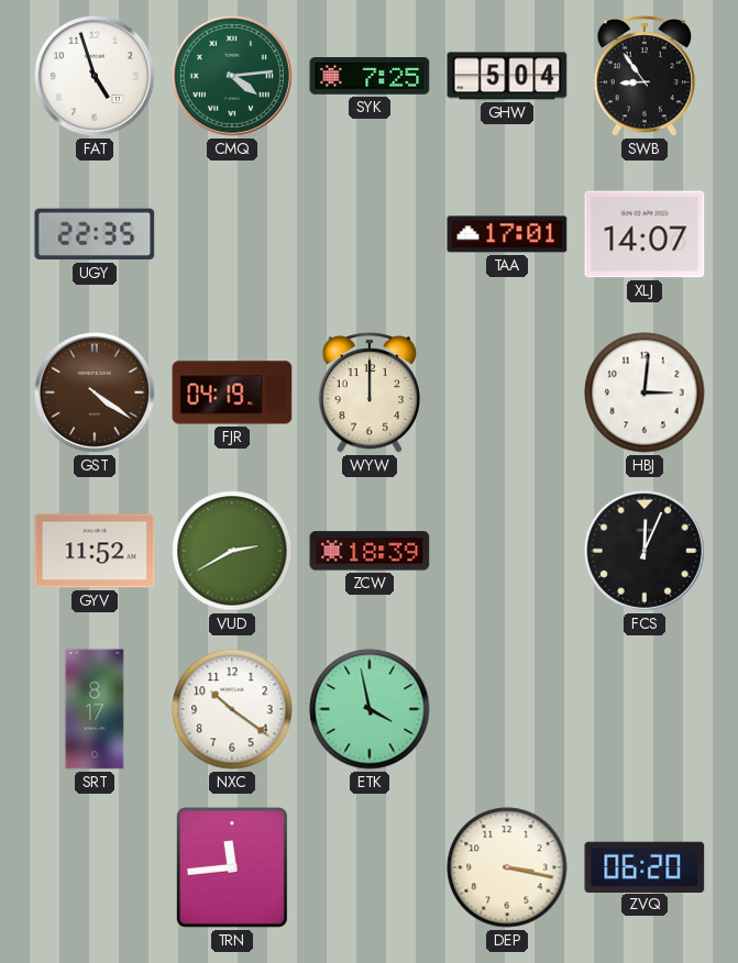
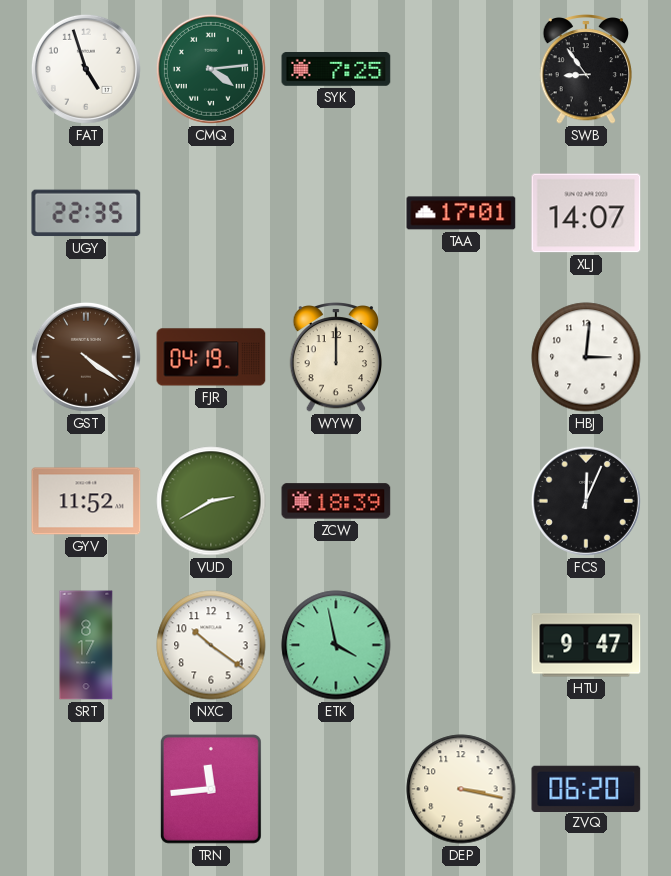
GHW: 5:04 -> none
HTU: none -> 9:47
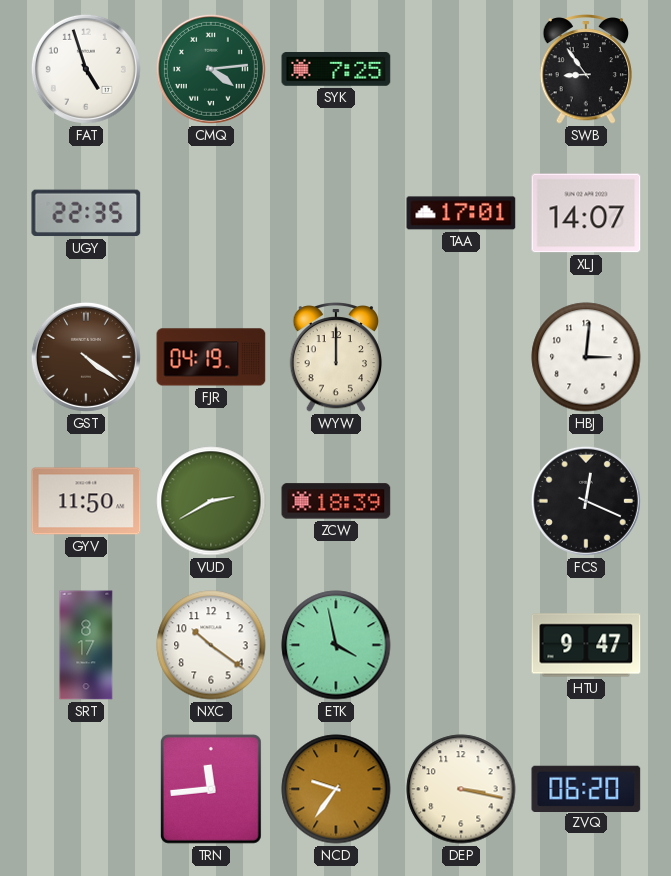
GYV: 11:52 -> 11:50
FCS: 12:04 -> 12:19
NCD: none -> 9:36
